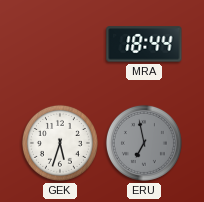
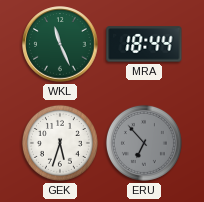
WKL: none -> 11:26
ERU: 6:58 -> 6:53
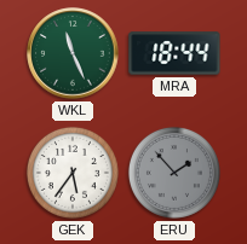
GEK: 5:33 -> 5:36
ERU: 6:53 -> 1:53
